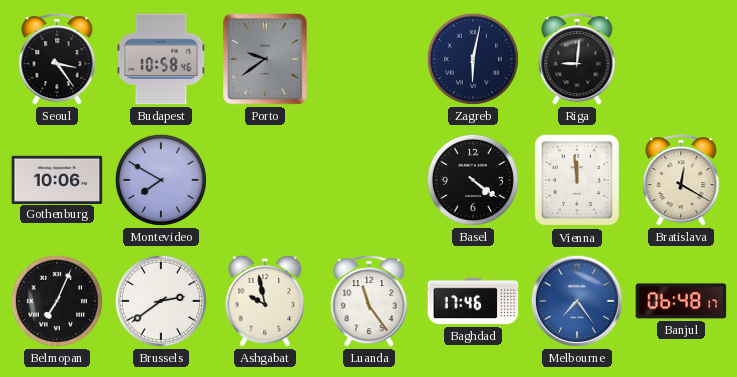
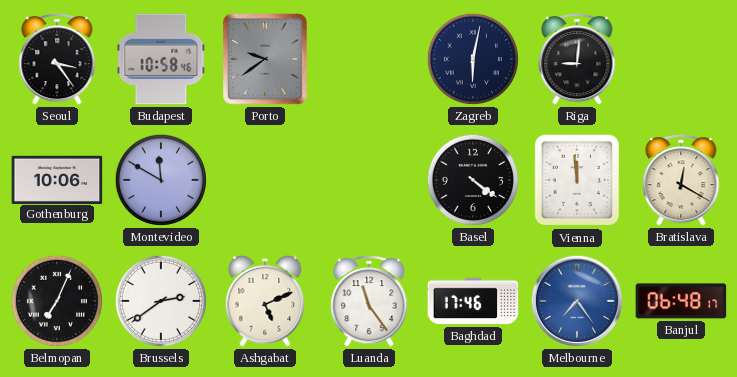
Montevideo: 7:50 -> 11:50
Ashgabat: 9:58 -> 5:11
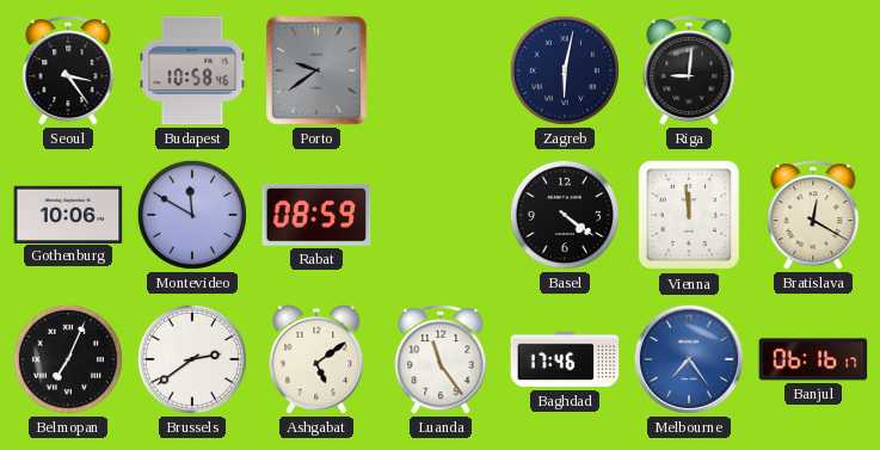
Rabat: none -> 08:59
Ashgabat: 5:11 -> 5:09
Banjul: 06:48 -> 06:16
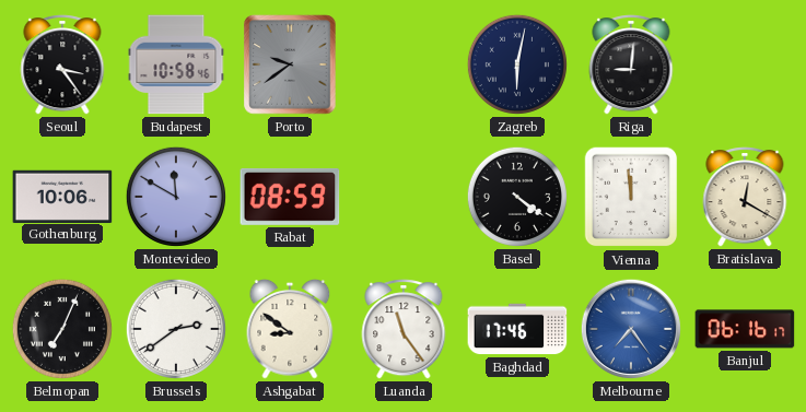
Ashgabat: 5:09 -> 8:51
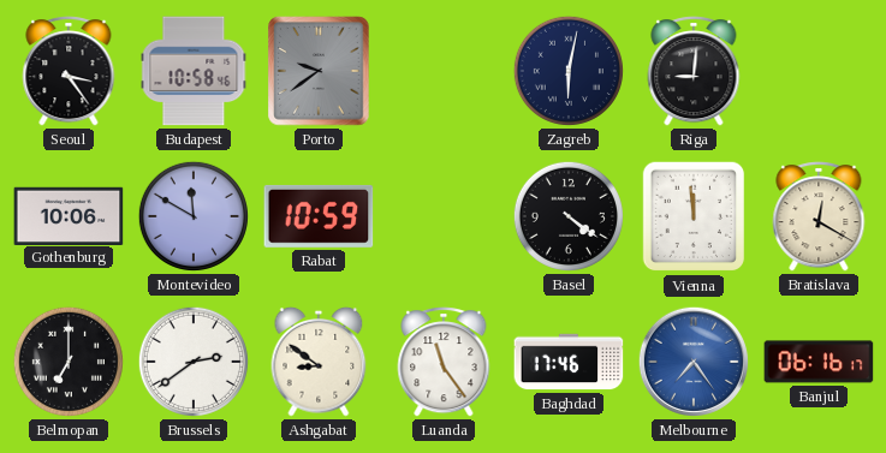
Rabat: 08:59 -> 10:59
Belmopan: 7:04 -> 7:00
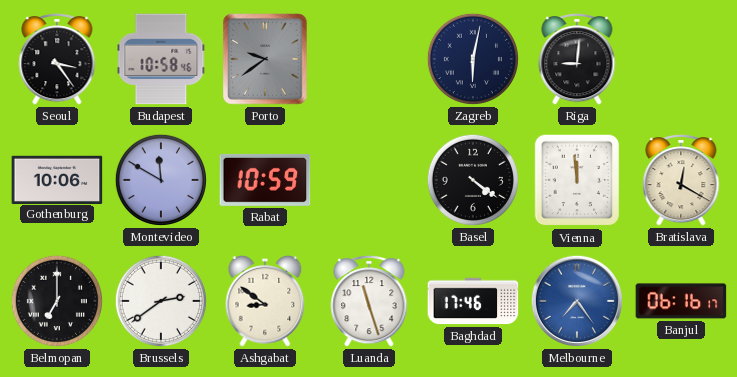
Luanda: 11:24 -> 11:27
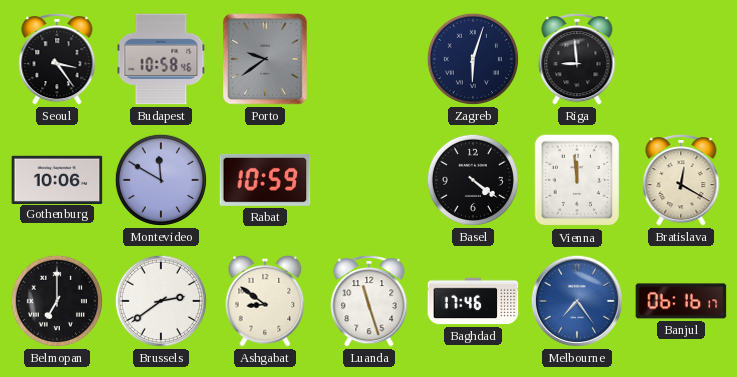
Zagreb: 6:02 -> 6:03
Riga: 9:01 -> 8:59
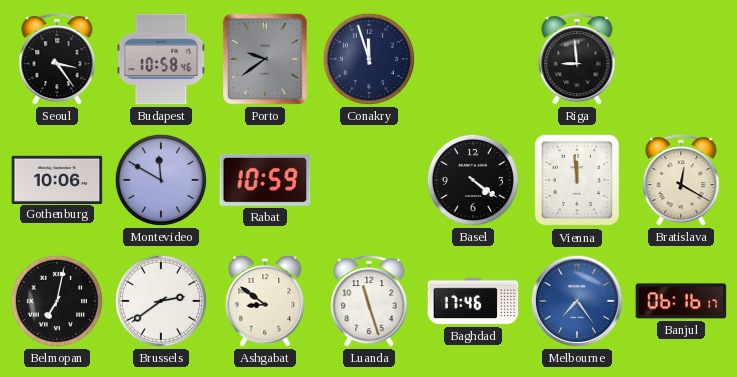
Conakry: none -> 11:57
Zagreb: 6:03 -> none
Belmopan: 7:00 -> 7:02
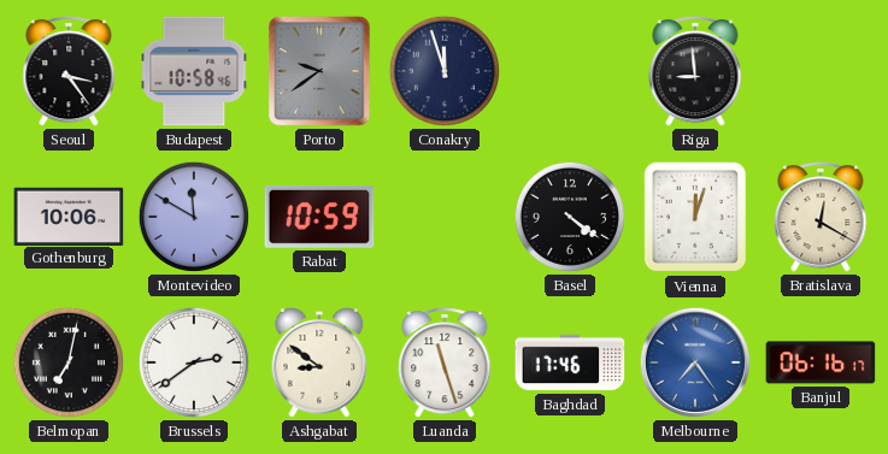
Vienna: 11:59 -> 12:03
